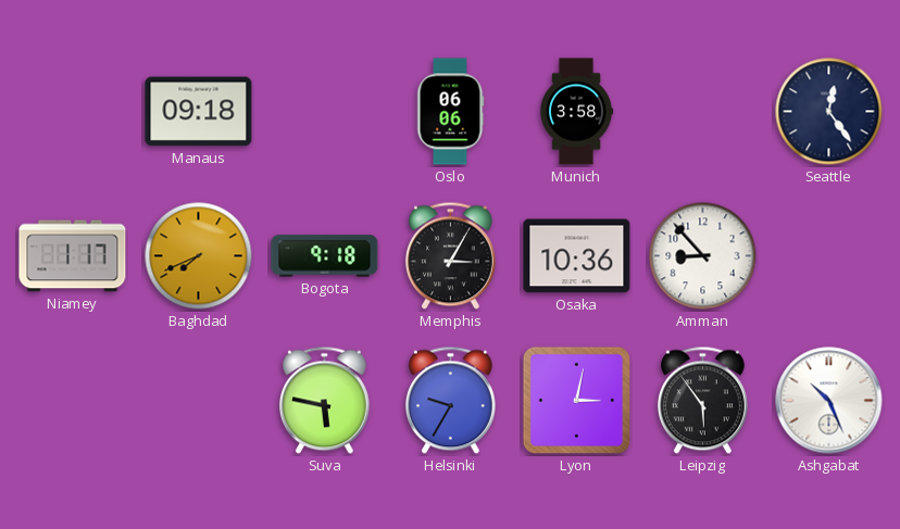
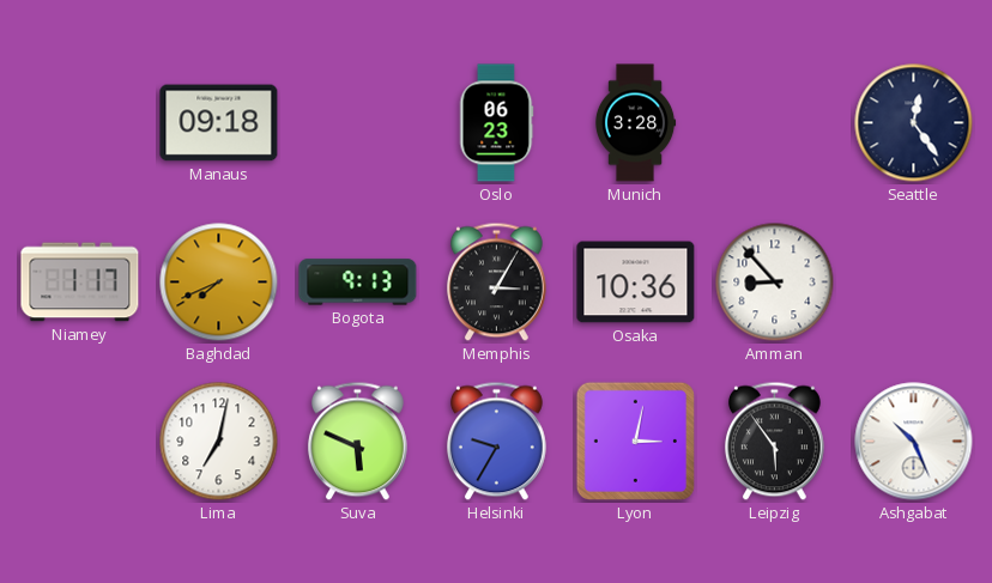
Oslo: 06:06 -> 06:23
Munich: 3:58 -> 3:28
Bogota: 9:18 -> 9:13
Lima: none -> 7:02
Suva: 5:47 -> 5:49
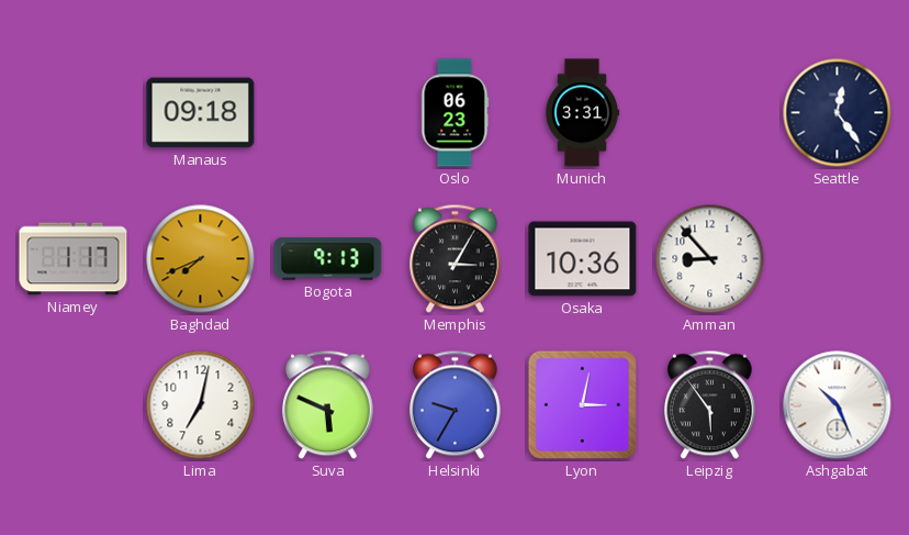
Munich: 3:28 -> 3:31
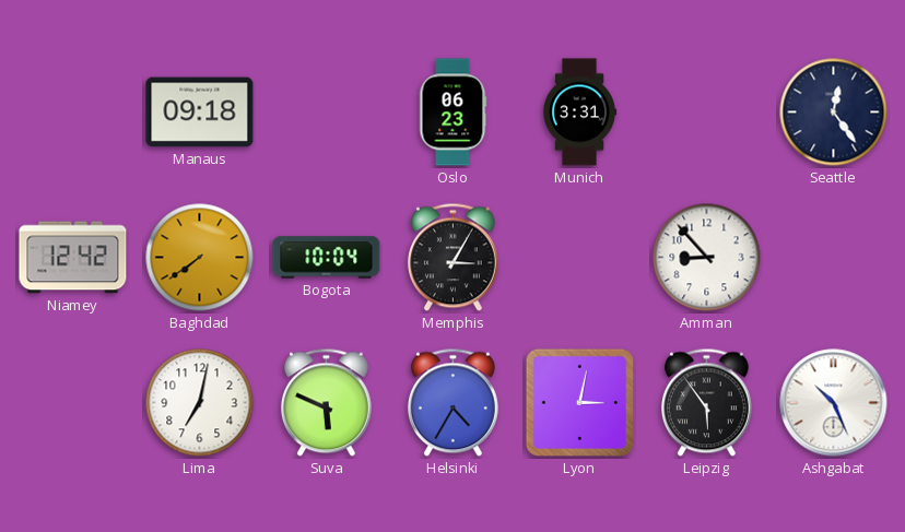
Niamey: 1:17 -> 12:42
Baghdad: 7:41 -> 7:39
Bogota: 9:13 -> 10:04
Osaka: 10:36 -> none
Helsinki: 9:35 -> 4:35
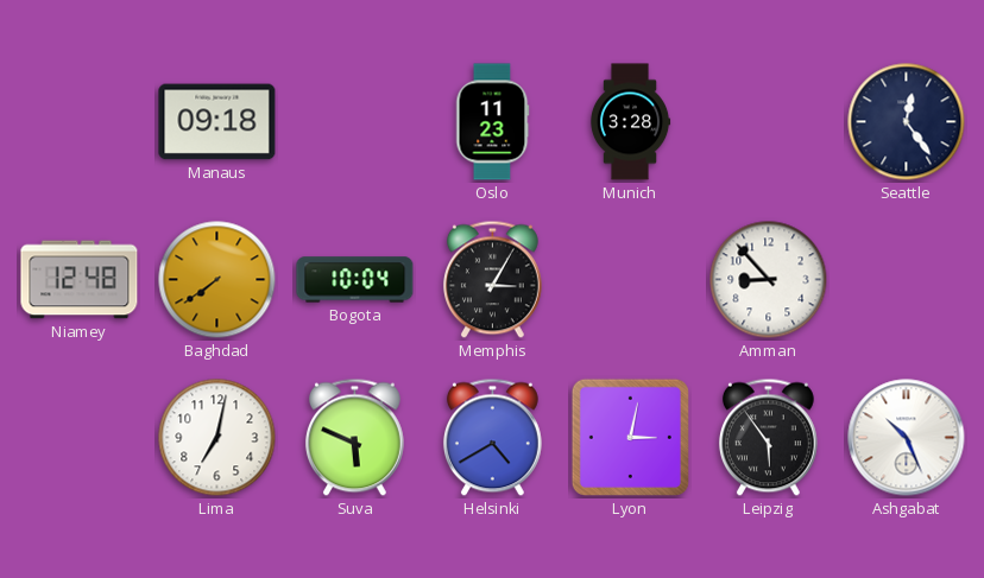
Oslo: 06:23 -> 11:23
Munich: 3:31 -> 3:28
Niamey: 12:42 -> 12:48
Helsinki: 4:35 -> 4:40
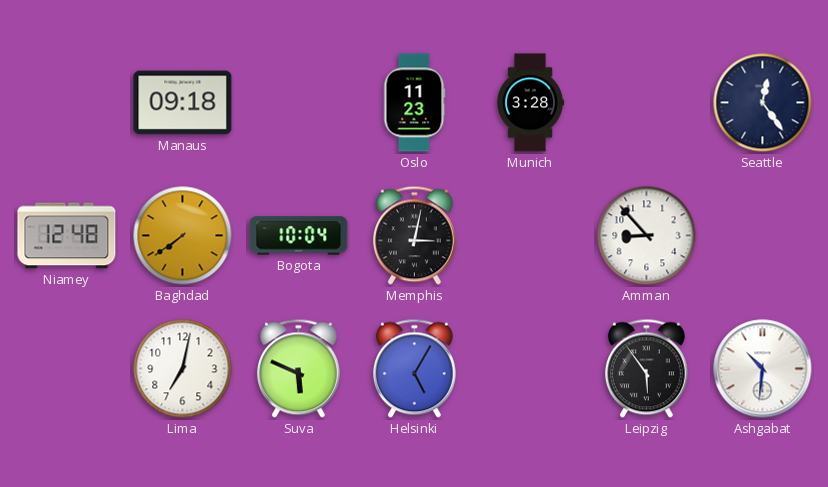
Memphis: 3:05 -> 3:02
Helsinki: 4:40 -> 5:05
Lyon: 3:02 -> none
Ashgabat: 10:26 -> 10:31
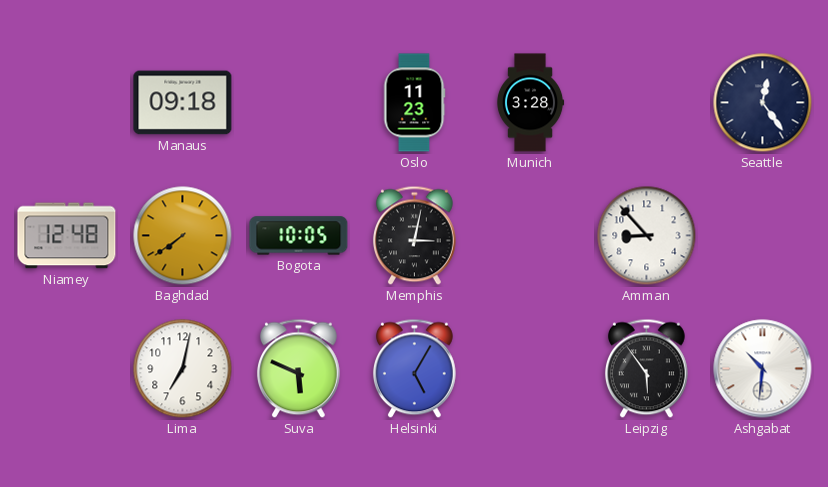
Bogota: 10:04 -> 10:05
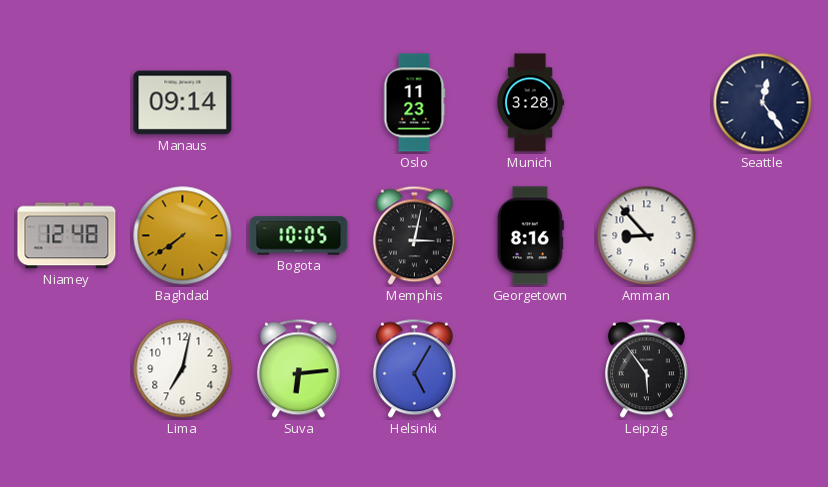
Manaus: 09:18 -> 09:14
Georgetown: none -> 8:16
Suva: 5:49 -> 6:14
Ashgabat: 10:31 -> none
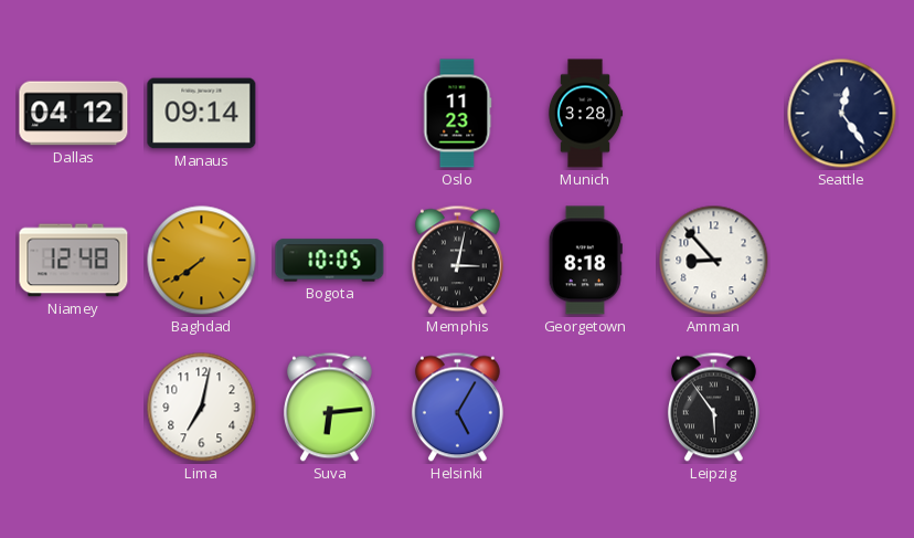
Dallas: none -> 04:12
Georgetown: 8:16 -> 8:18
